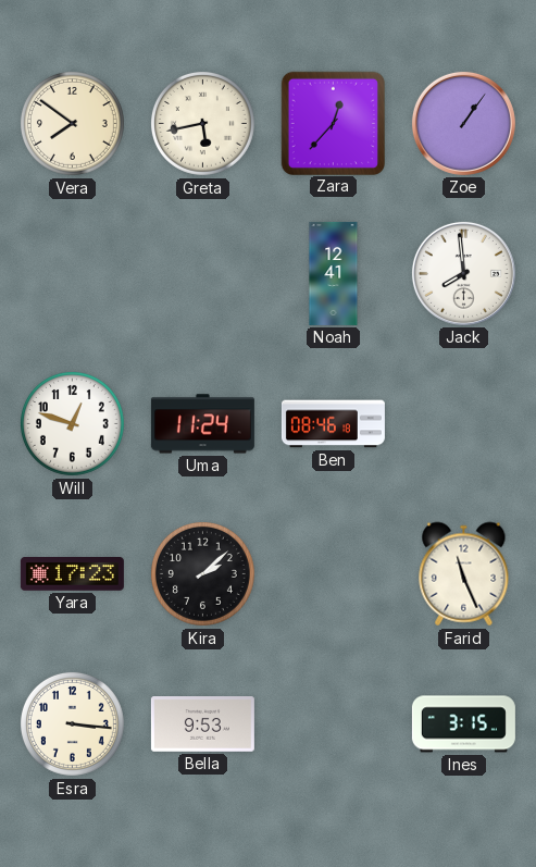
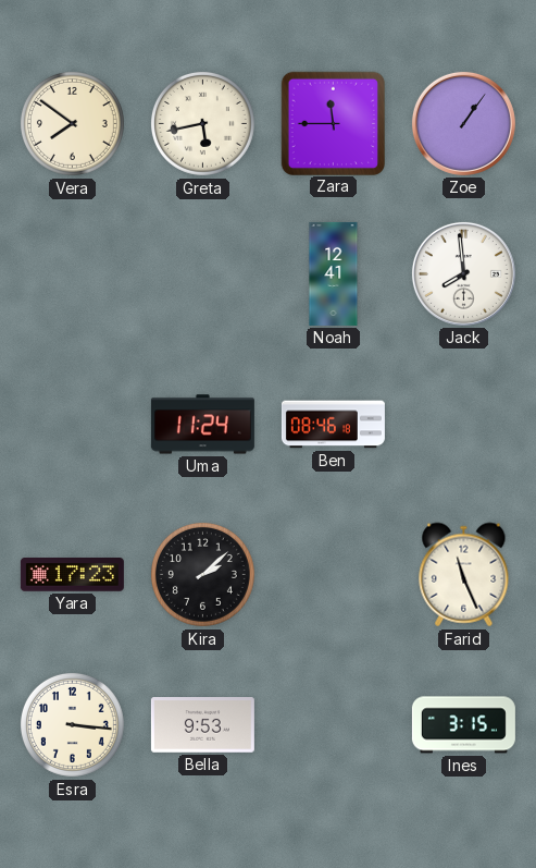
Zara: 12:37 -> 11:45
Will: 12:48 -> none
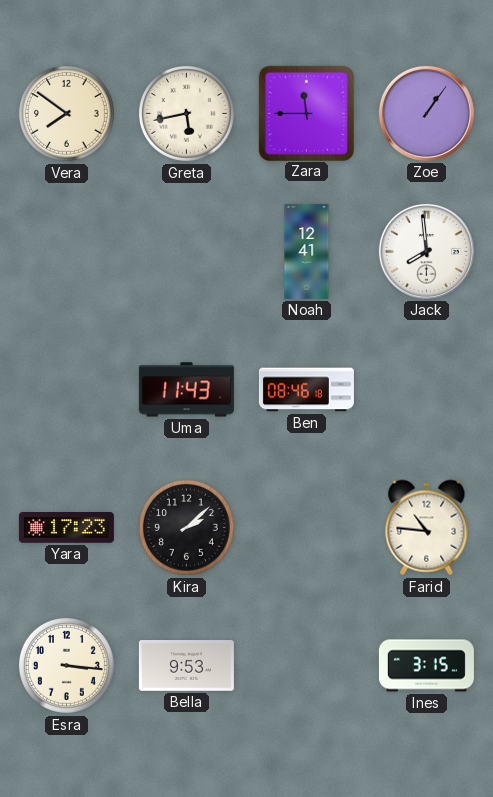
Uma: 11:24 -> 11:43
Farid: 11:26 -> 10:46
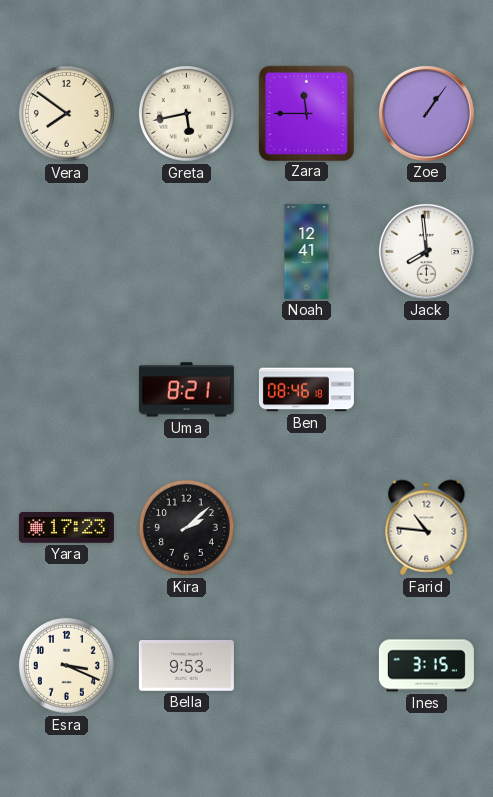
Uma: 11:43 -> 8:21
Esra: 3:16 -> 3:19
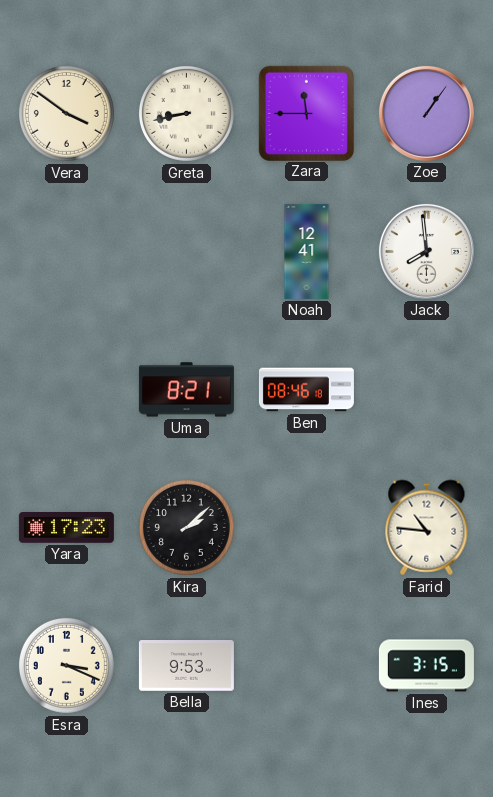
Vera: 7:51 -> 3:51
Greta: 5:43 -> 8:43
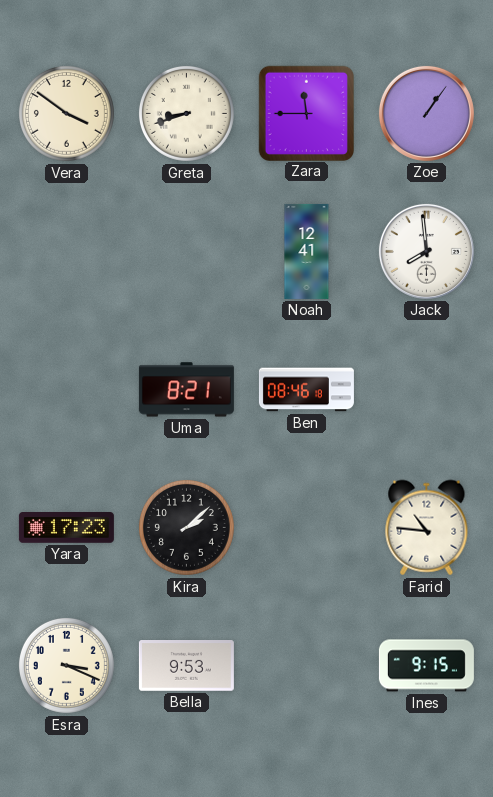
Greta: 8:43 -> 8:42
Ines: 3:15 -> 9:15
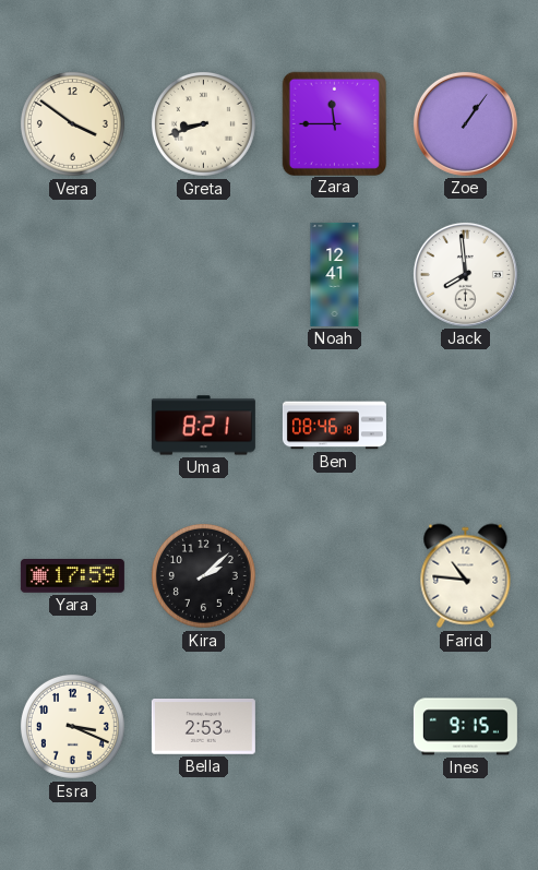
Yara: 17:23 -> 17:59
Bella: 9:53 -> 2:53
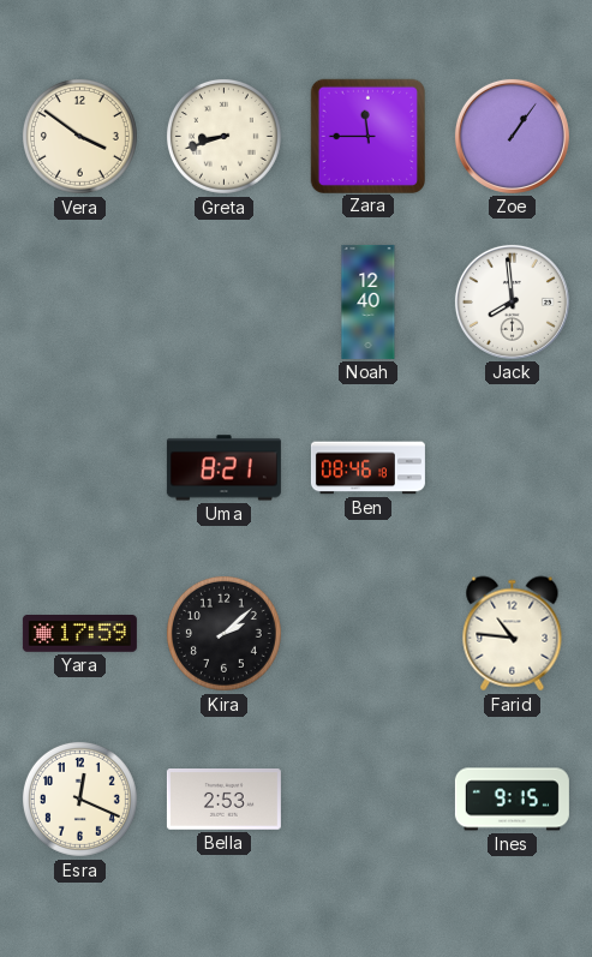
Noah: 12:41 -> 12:40
Esra: 3:19 -> 12:19
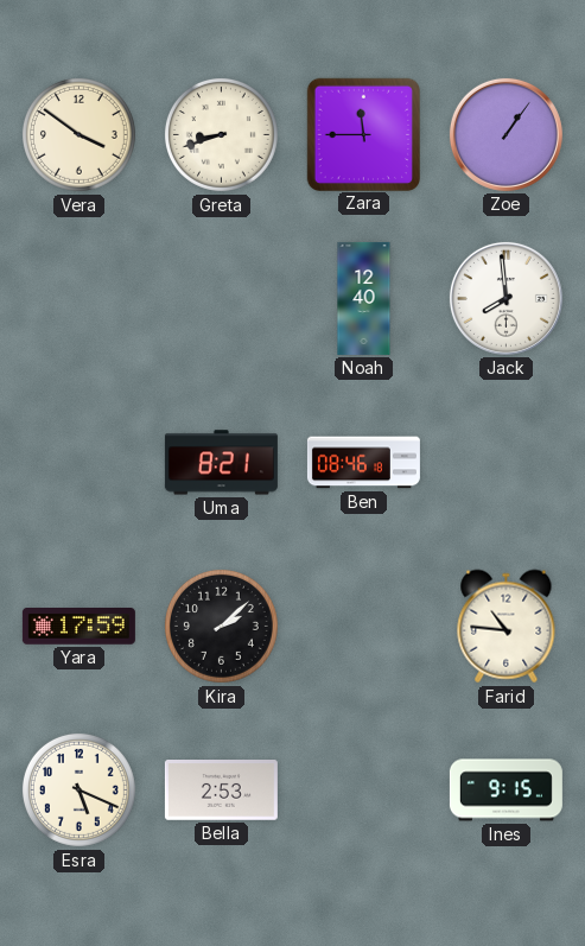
Esra: 12:19 -> 5:19
